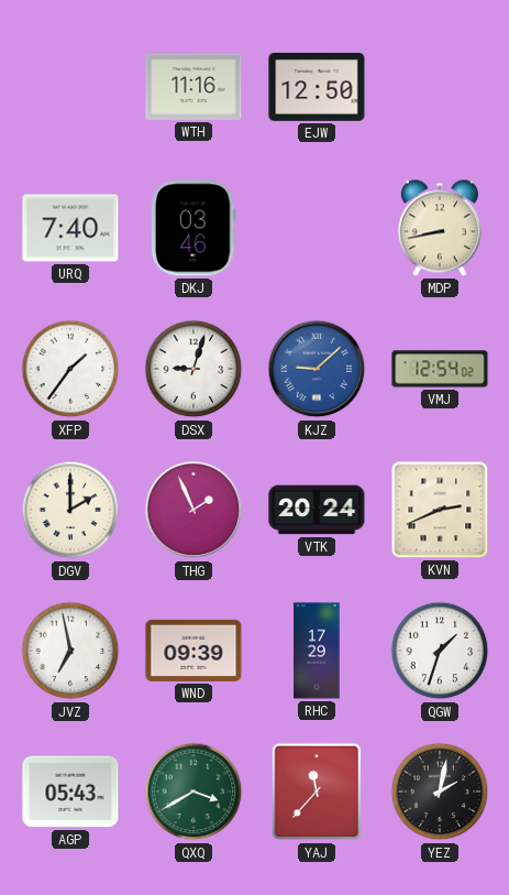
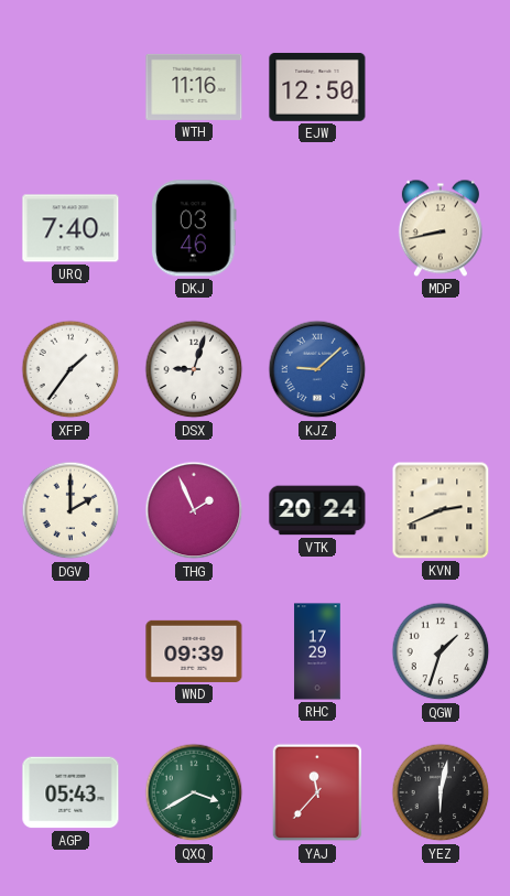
VMJ: 12:54 -> none
JVZ: 6:58 -> none
YEZ: 2:02 -> 6:02
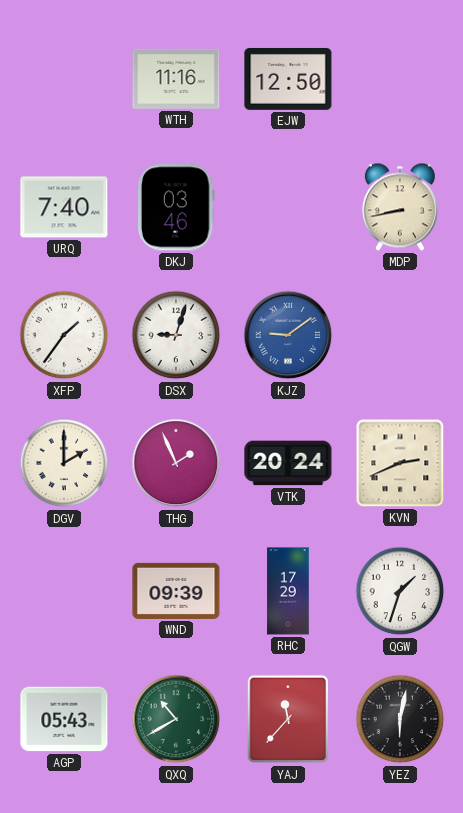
KJZ: 9:08 -> 9:09
QXQ: 3:40 -> 10:40
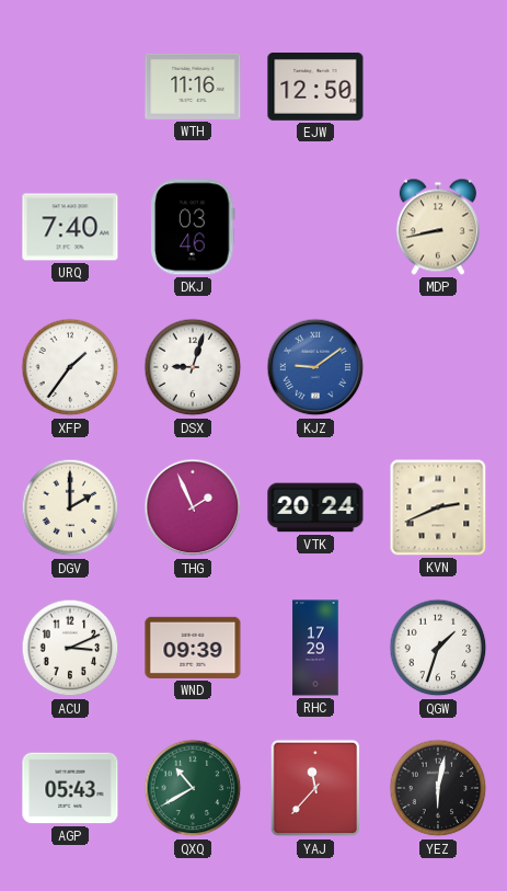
ACU: none -> 3:11
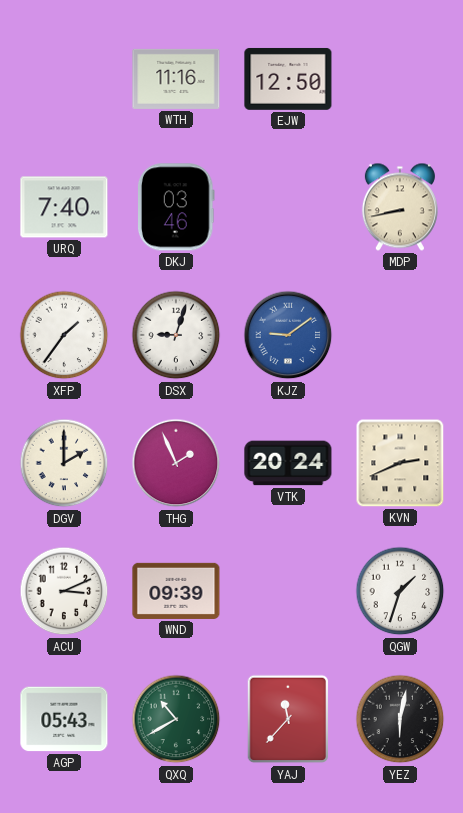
RHC: 17:29 -> none
